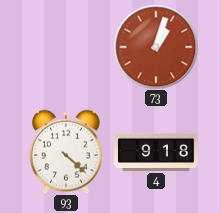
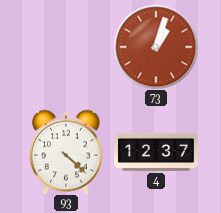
4: 9:18 -> 12:37
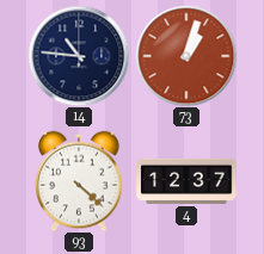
14: none -> 10:46
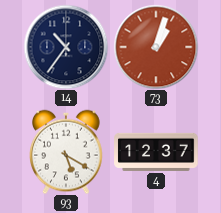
14: 10:46 -> 10:36
93: 4:22 -> 5:20
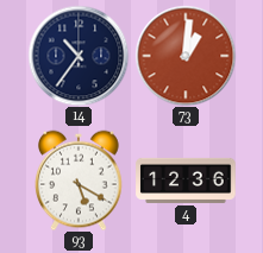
73: 1:03 -> 1:01
4: 12:37 -> 12:36
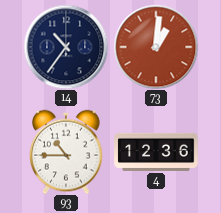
93: 5:20 -> 10:45
